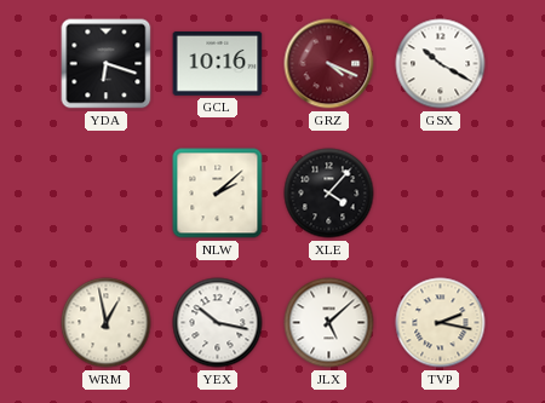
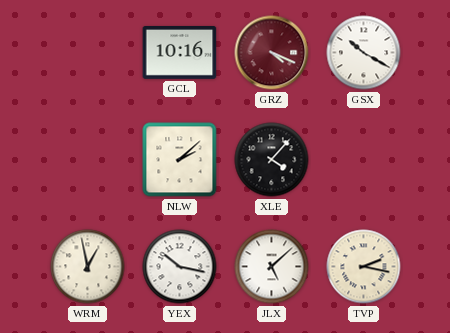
YDA: 6:18 -> none
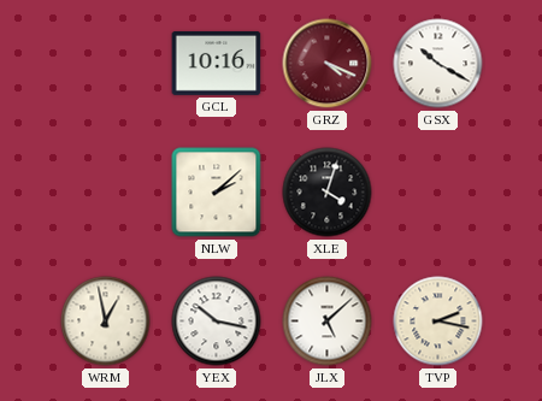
XLE: 4:07 -> 4:03
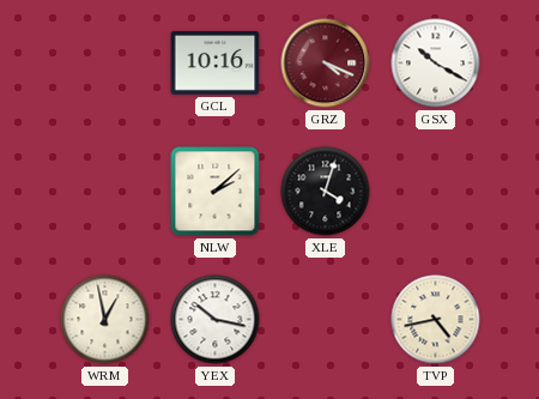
JLX: 5:08 -> none
TVP: 2:17 -> 4:43
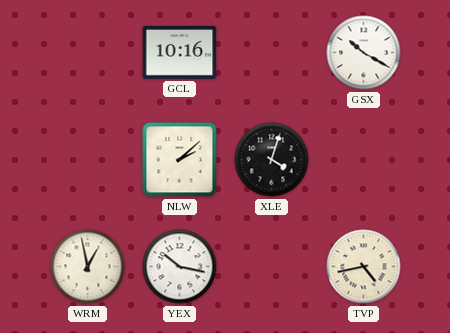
GRZ: 4:19 -> none
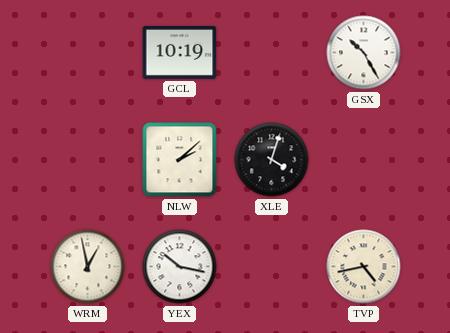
GCL: 10:16 -> 10:19
GSX: 10:20 -> 10:25
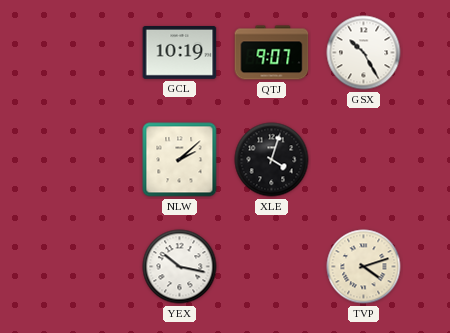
QTJ: none -> 9:07
WRM: 12:58 -> none
TVP: 4:43 -> 4:12
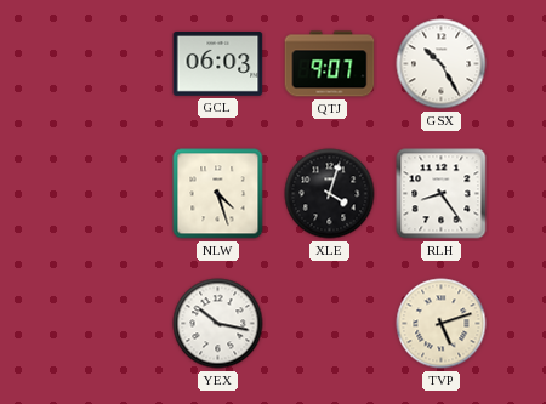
GCL: 10:19 -> 06:03
NLW: 2:08 -> 4:27
RLH: none -> 8:24
TVP: 4:12 -> 5:12
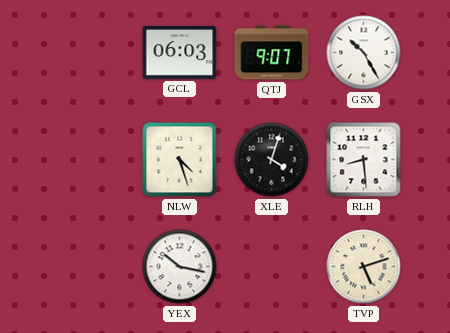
RLH: 8:24 -> 8:29
